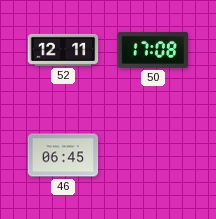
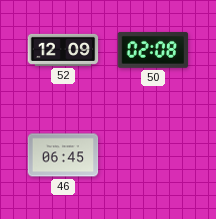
52: 12:11 -> 12:09
50: 17:08 -> 02:08
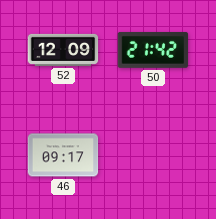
50: 02:08 -> 21:42
46: 06:45 -> 09:17
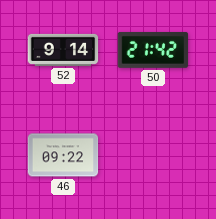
52: 12:09 -> 9:14
46: 09:17 -> 09:22
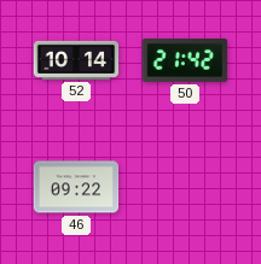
52: 9:14 -> 10:14
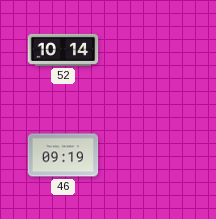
50: 21:42 -> none
46: 09:22 -> 09:19
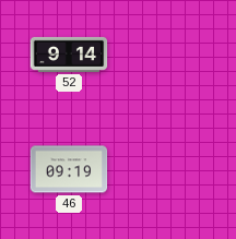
52: 10:14 -> 9:14
